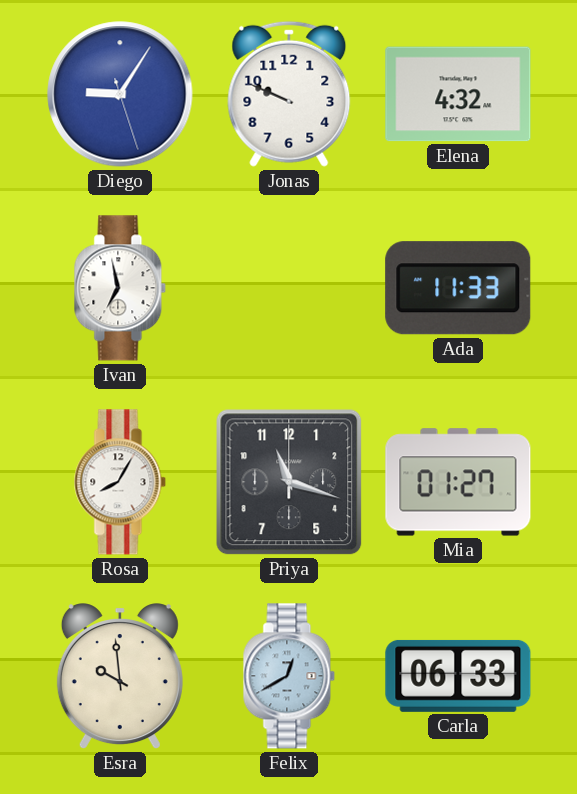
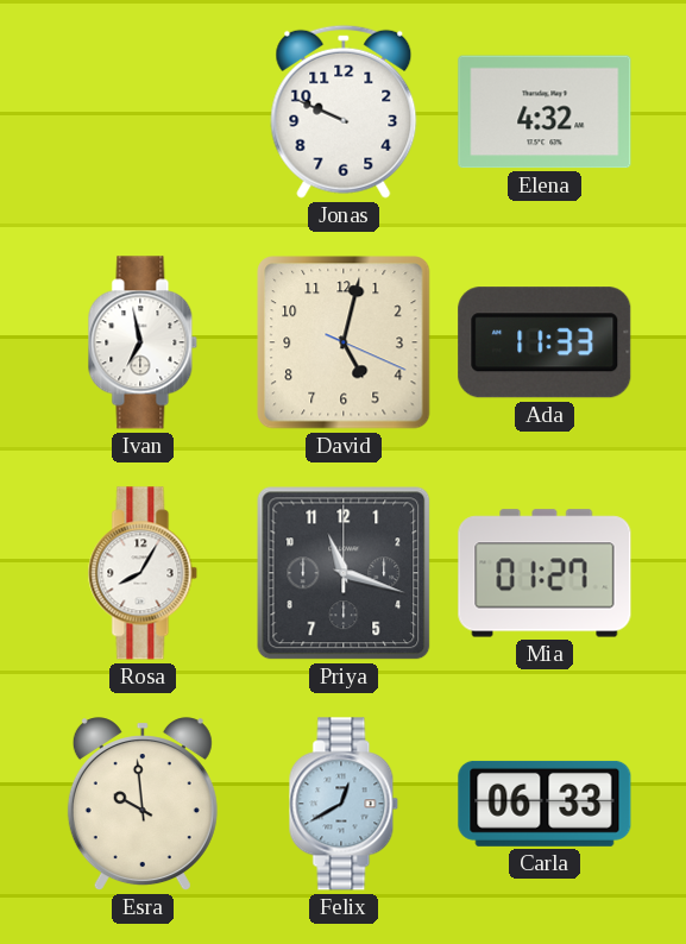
Diego: 9:05 -> none
David: none -> 5:02
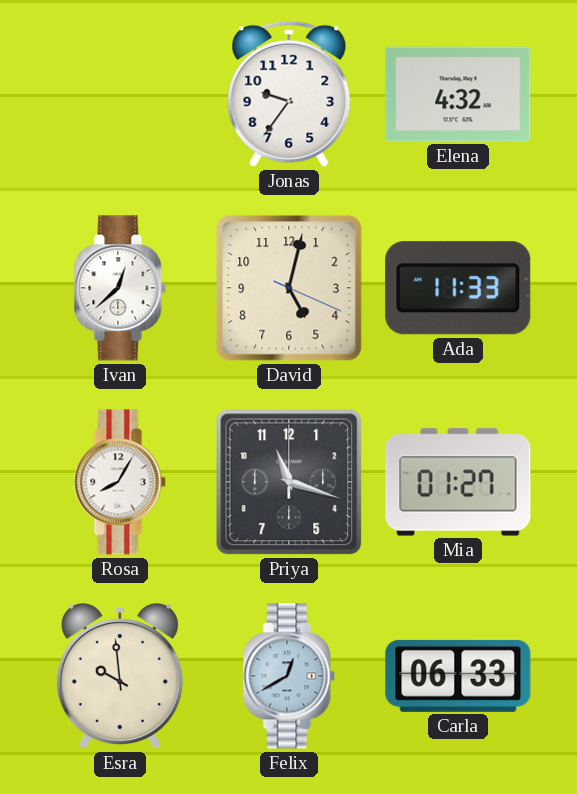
Jonas: 9:49 -> 9:36
Ivan: 6:58 -> 12:38
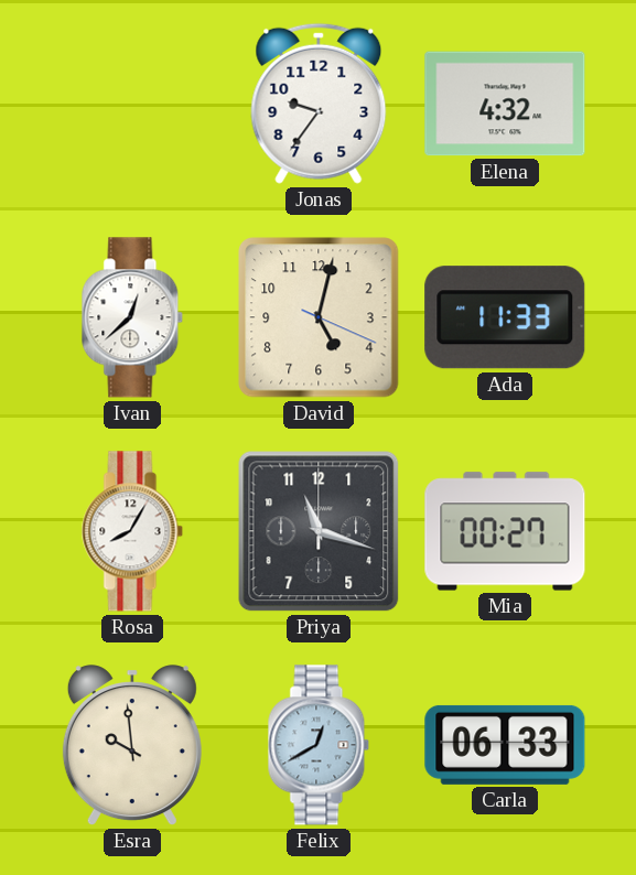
Mia: 01:27 -> 00:27
